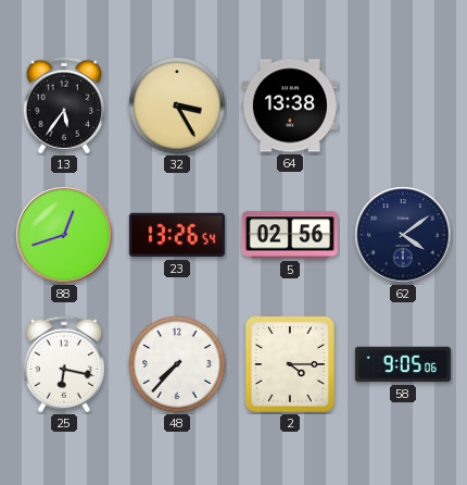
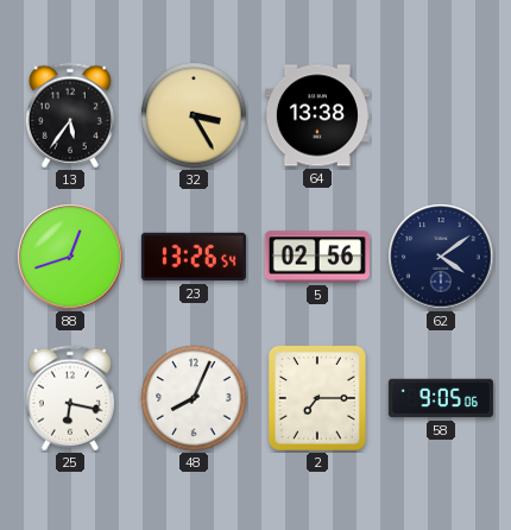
48: 7:37 -> 8:04
2: 4:15 -> 7:15
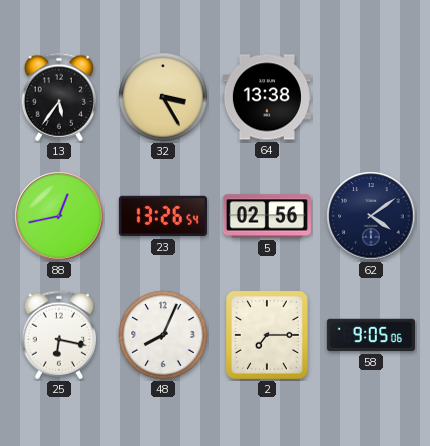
88: 12:42 -> 12:43
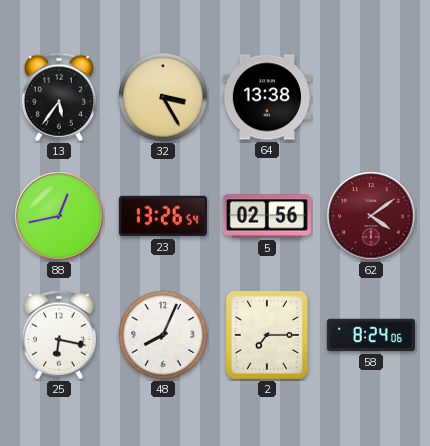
62 dial: navy -> burgundy
58: 9:05 -> 8:24
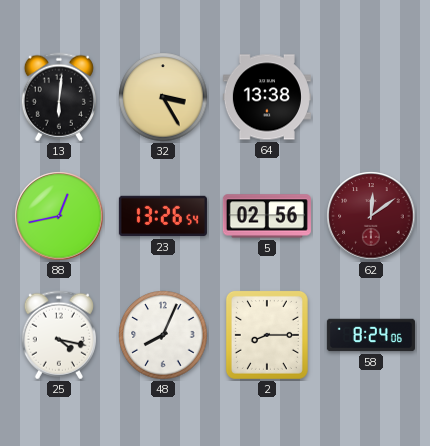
13: 5:36 -> 6:01
62: 4:09 -> 12:09
25: 6:17 -> 4:17
2: 7:15 -> 8:15
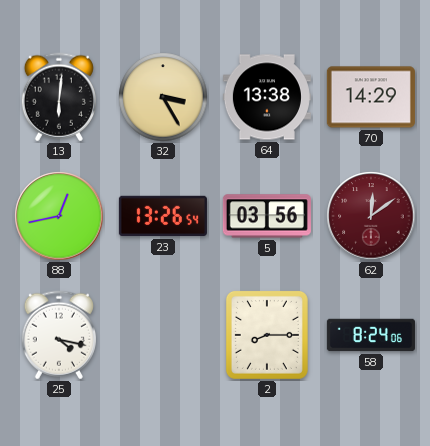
70: none -> 14:29
5: 02:56 -> 03:56
48: 8:04 -> none
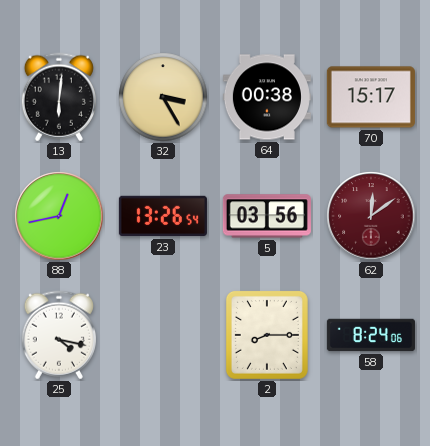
64: 13:38 -> 00:38
70: 14:29 -> 15:17
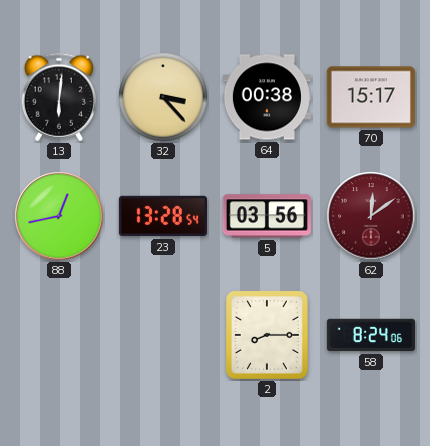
32: 3:25 -> 3:23
23: 13:26 -> 13:28
25: 4:17 -> none
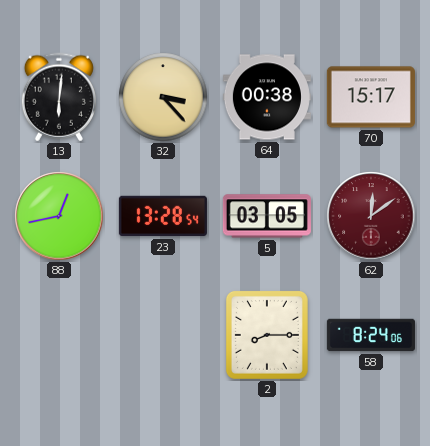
5: 03:56 -> 03:05
